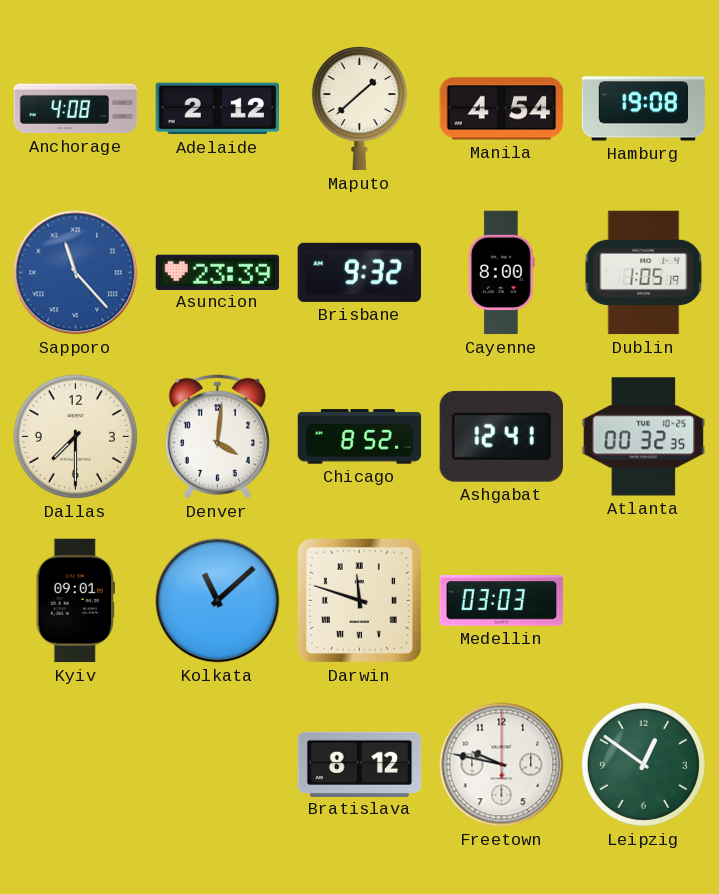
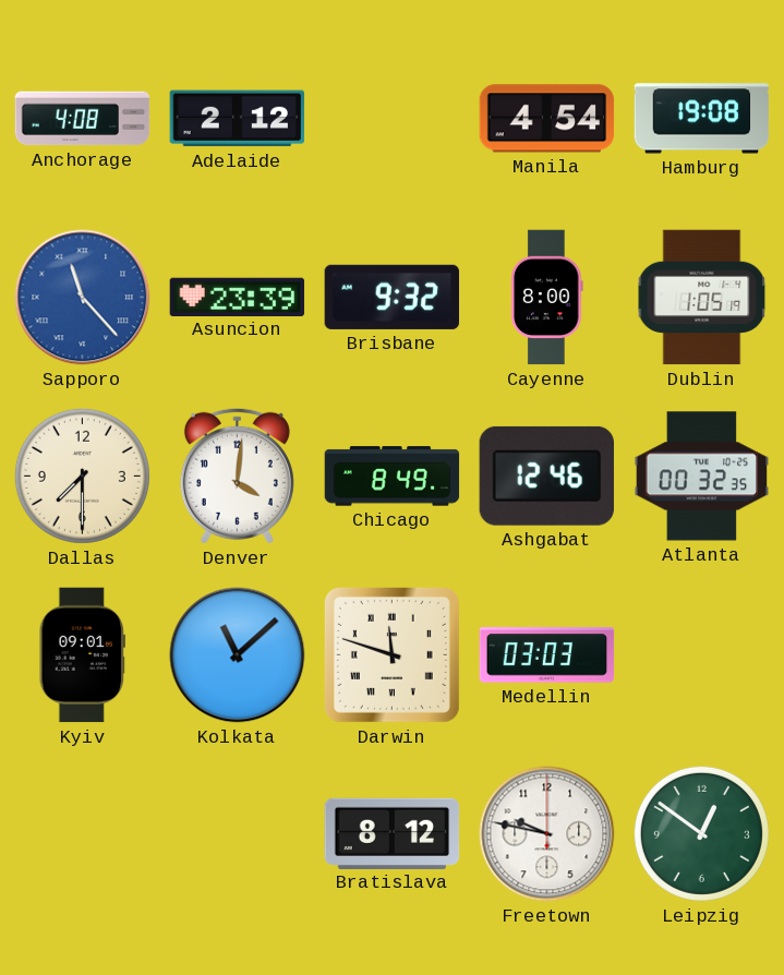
Maputo: 1:38 -> none
Chicago: 8:52 -> 8:49
Ashgabat: 12:41 -> 12:46
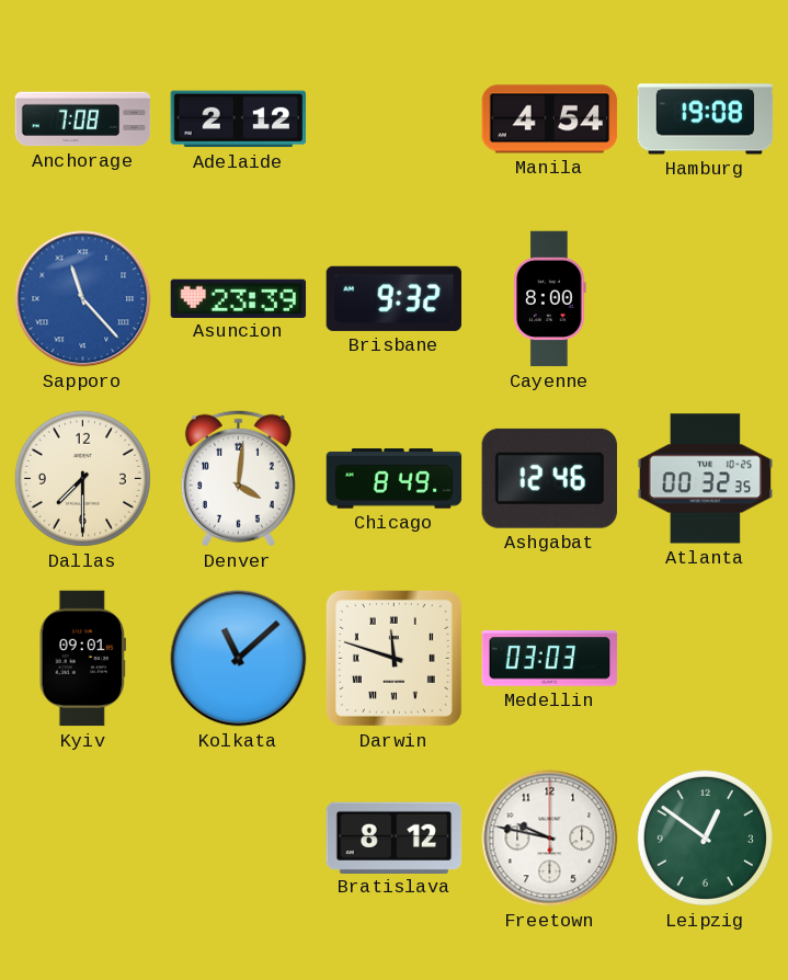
Anchorage: 4:08 -> 7:08
Dublin: 1:05 -> none
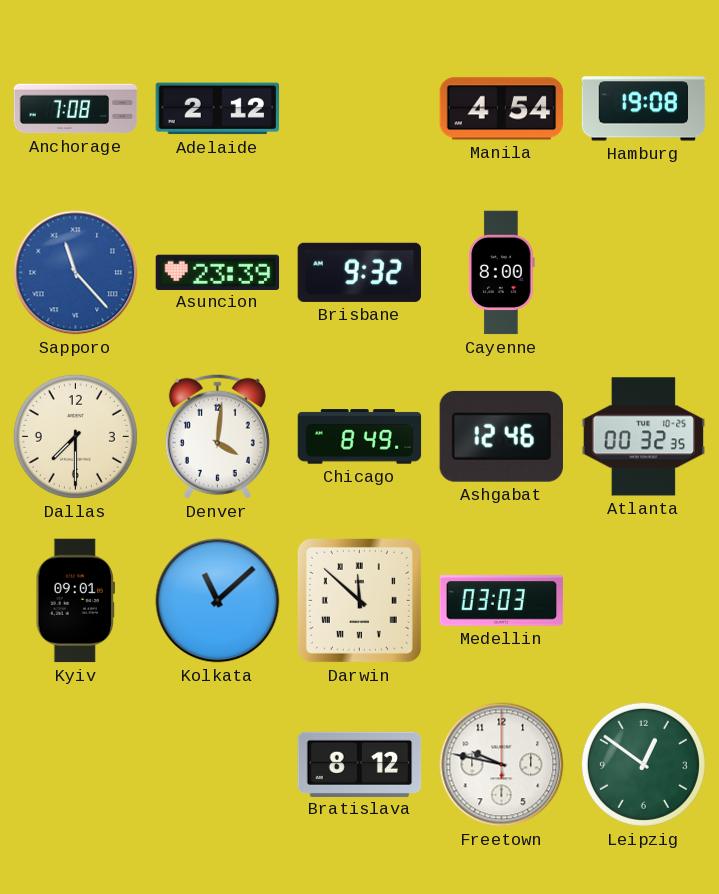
Darwin: 11:48 -> 11:52
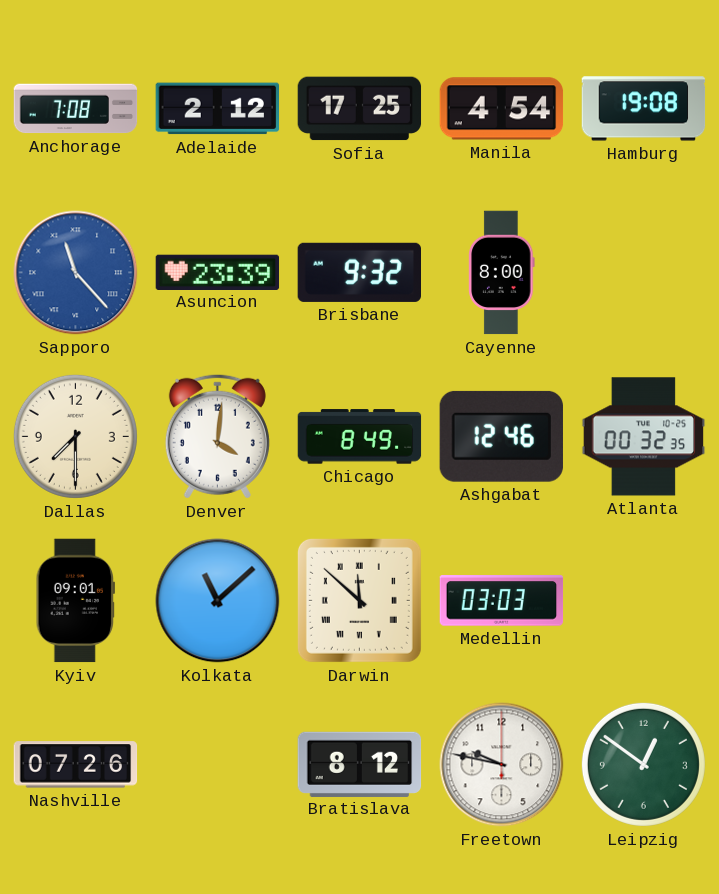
Sofia: none -> 17:25
Nashville: none -> 07:26
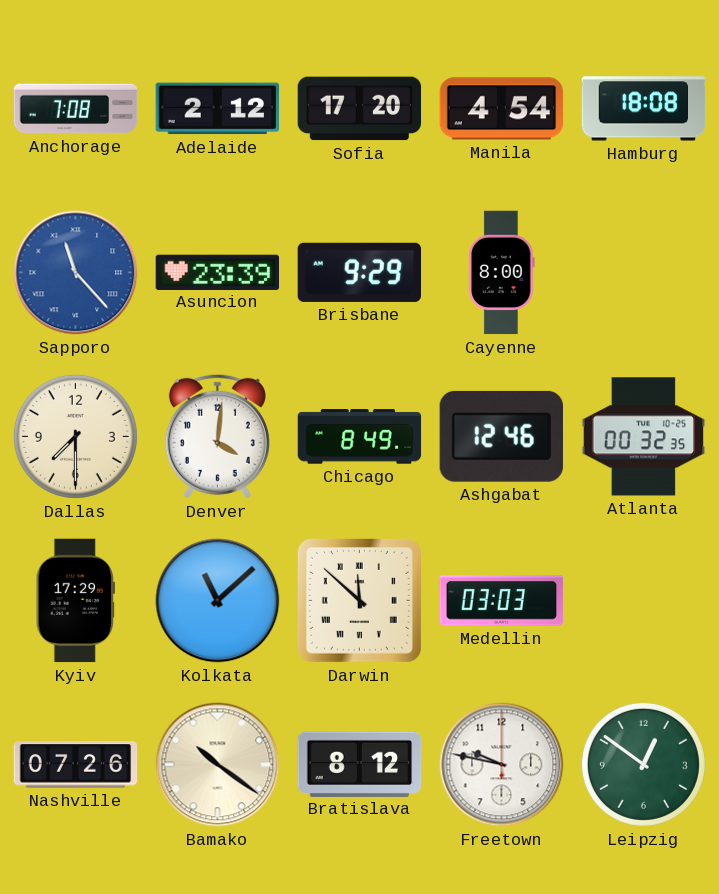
Sofia: 17:25 -> 17:20
Hamburg: 19:08 -> 18:08
Brisbane: 9:32 -> 9:29
Kyiv: 09:01 -> 17:29
Bamako: none -> 10:21
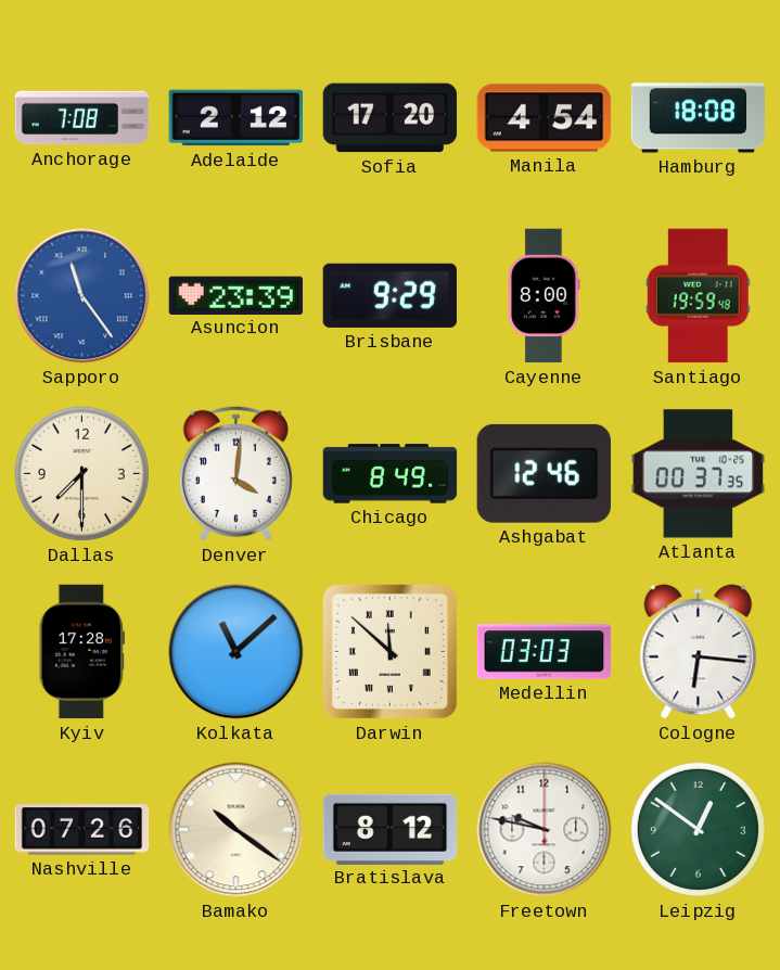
Sapporo: 11:23 -> 11:24
Santiago: none -> 19:59
Atlanta: 00:32 -> 00:37
Kyiv: 17:29 -> 17:28
Cologne: none -> 6:16
